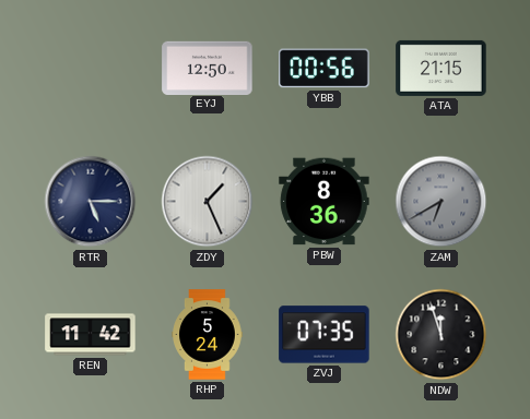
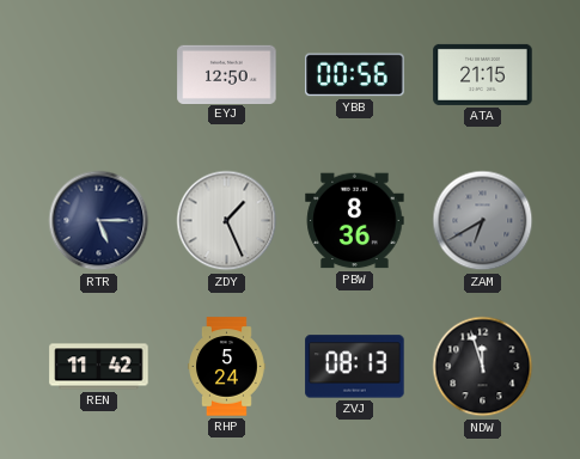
ZVJ: 07:35 -> 08:13
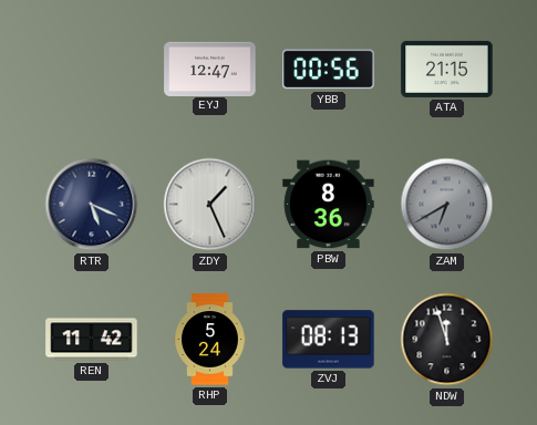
EYJ: 12:50 -> 12:47
RTR: 5:15 -> 5:19
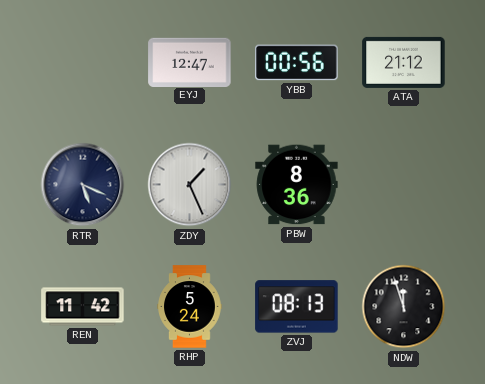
ATA: 21:15 -> 21:12
ZAM: 6:40 -> none
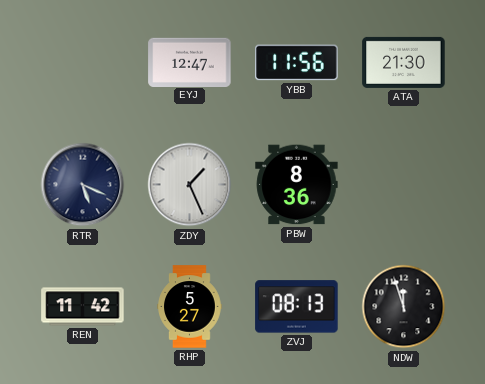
YBB: 00:56 -> 11:56
ATA: 21:12 -> 21:30
RHP: 5:24 -> 5:27
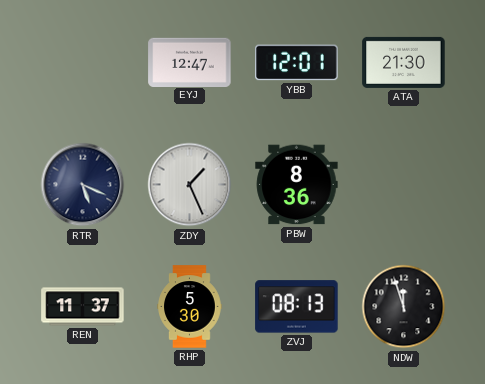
YBB: 11:56 -> 12:01
REN: 11:42 -> 11:37
RHP: 5:27 -> 5:30
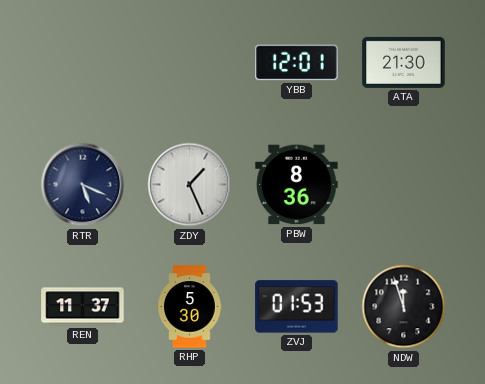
EYJ: 12:47 -> none
ZVJ: 08:13 -> 01:53
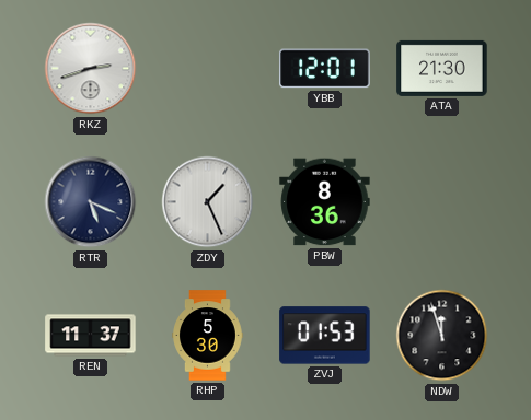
RKZ: none -> 2:42
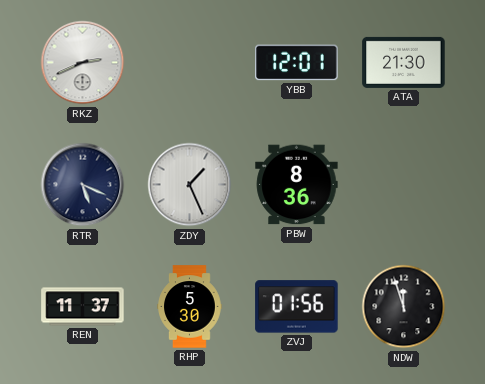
RKZ: 2:42 -> 2:41
ZVJ: 01:53 -> 01:56
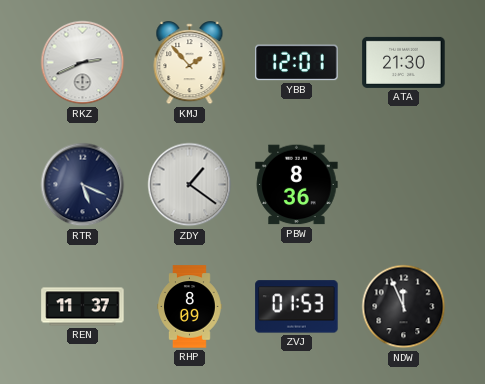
KMJ: none -> 1:53
ZDY: 1:26 -> 1:21
RHP: 5:30 -> 8:09
ZVJ: 01:56 -> 01:53
NDW: 11:57 -> 11:56
